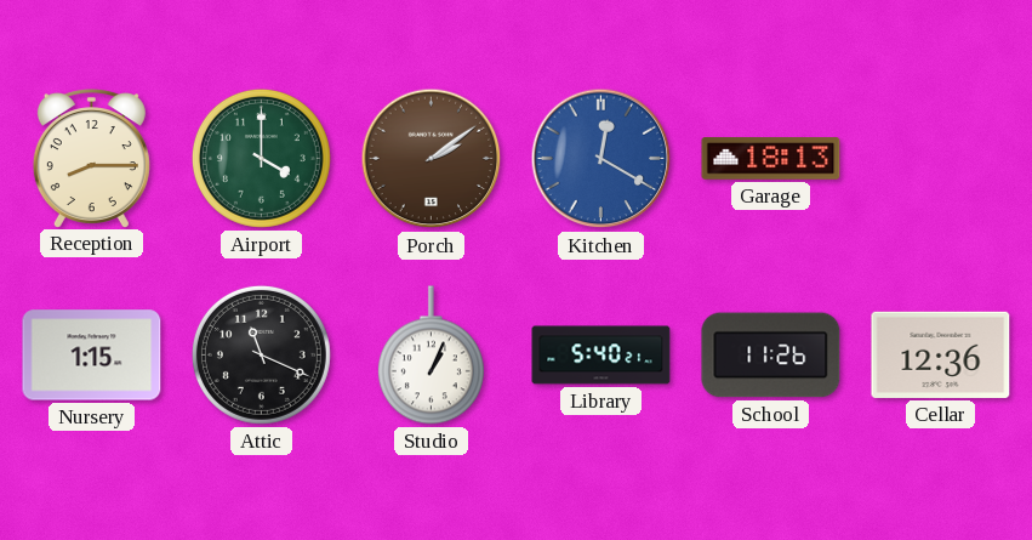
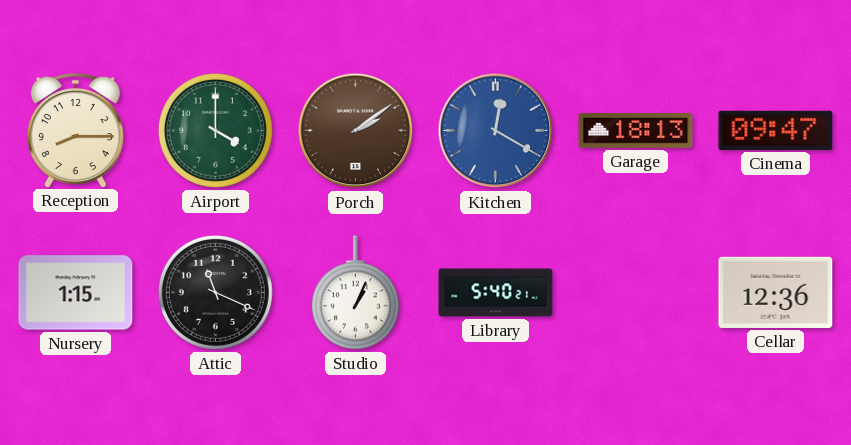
Cinema: none -> 09:47
School: 11:26 -> none
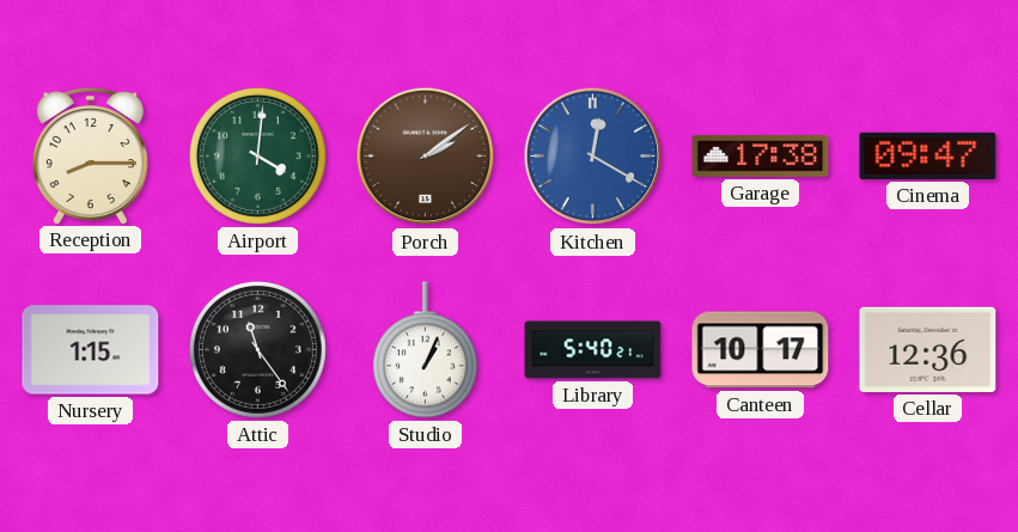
Airport: 4:00 -> 4:01
Garage: 18:13 -> 17:38
Attic: 11:19 -> 11:24
Canteen: none -> 10:17
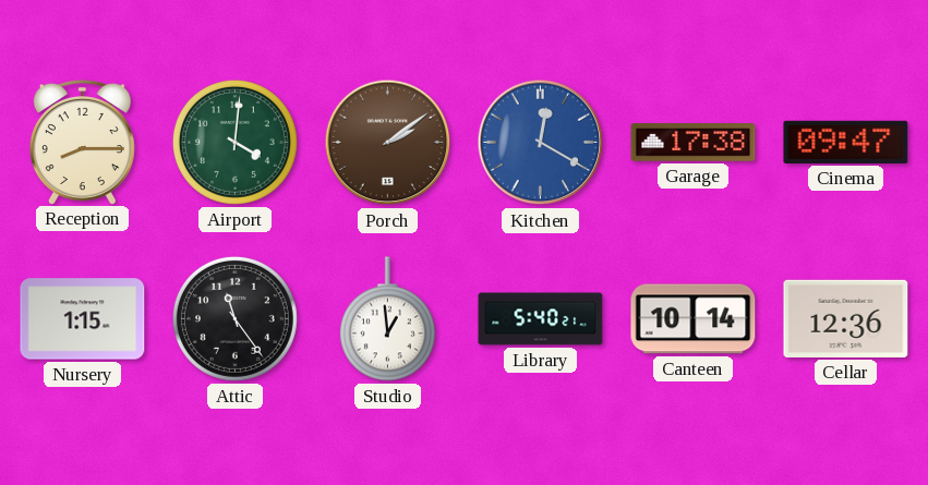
Studio: 1:04 -> 12:59
Canteen: 10:17 -> 10:14
